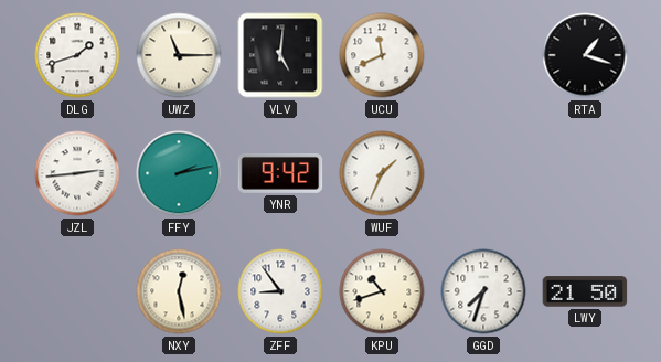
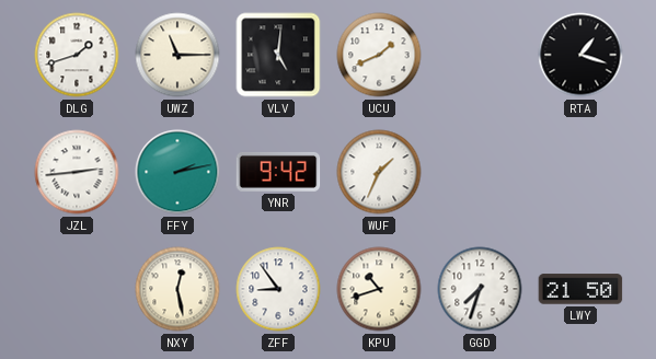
UCU: 11:41 -> 1:41
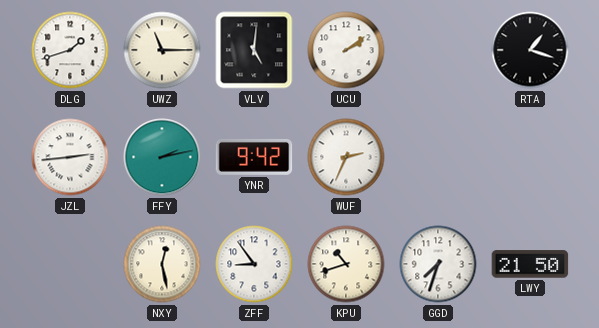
UCU: 1:41 -> 2:09
WUF: 1:34 -> 2:34
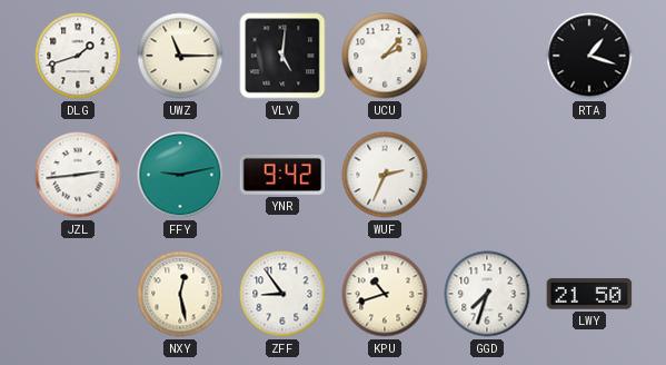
UCU: 2:09 -> 2:07
FFY: 2:13 -> 9:13
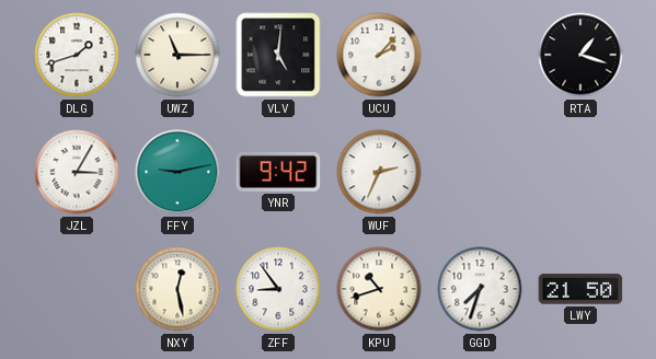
JZL: 2:44 -> 3:05
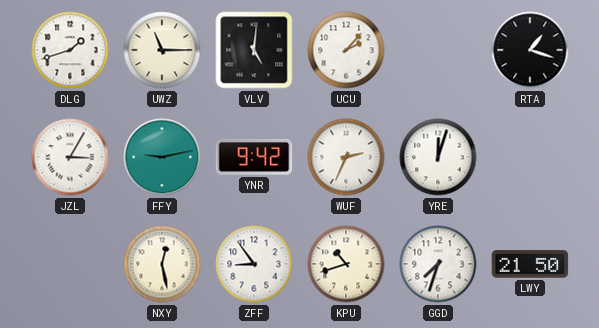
YRE: none -> 12:03
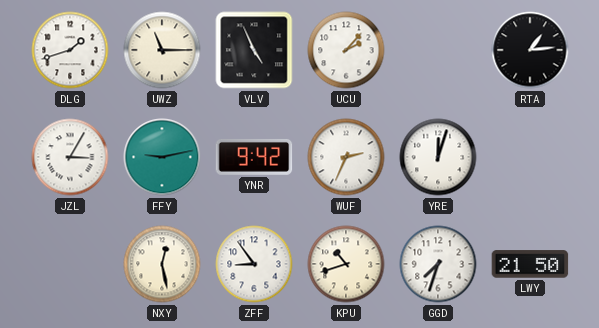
VLV: 5:01 -> 4:56
RTA: 1:18 -> 1:14
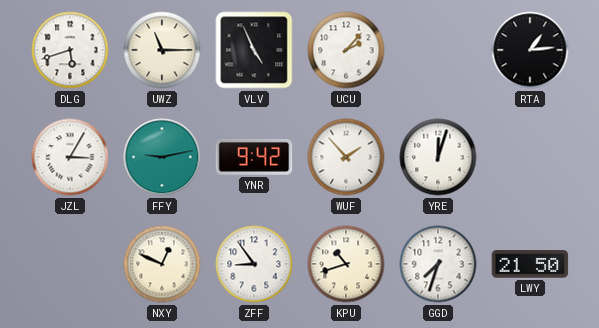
DLG: 1:42 -> 5:42
WUF: 2:34 -> 1:53
NXY: 12:28 -> 12:49
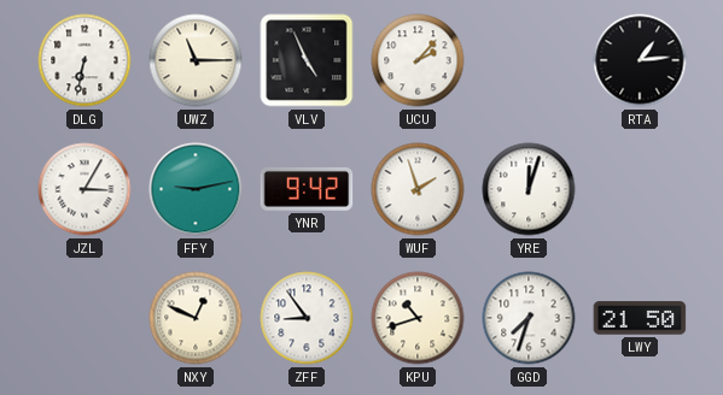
DLG: 5:42 -> 6:32
WUF: 1:53 -> 1:57
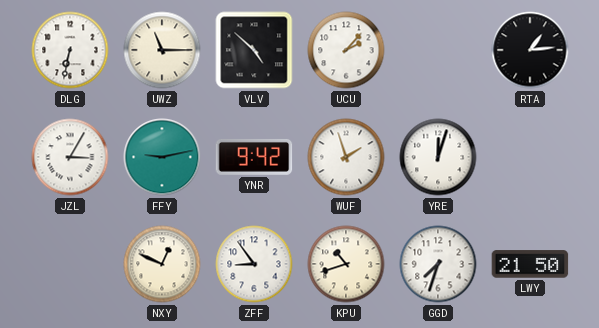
VLV: 4:56 -> 4:52
